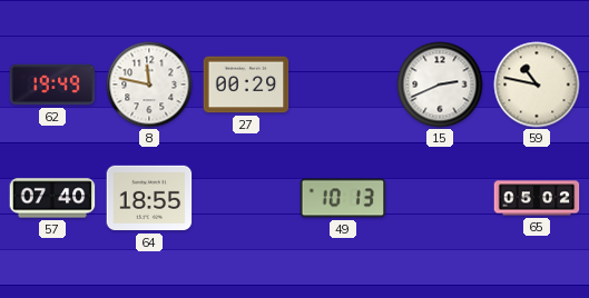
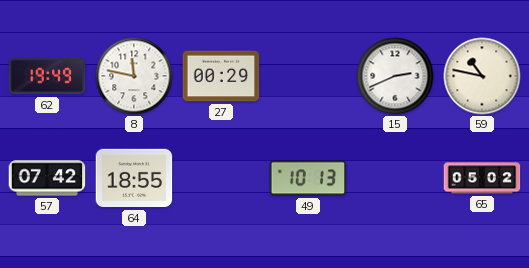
57: 07:40 -> 07:42
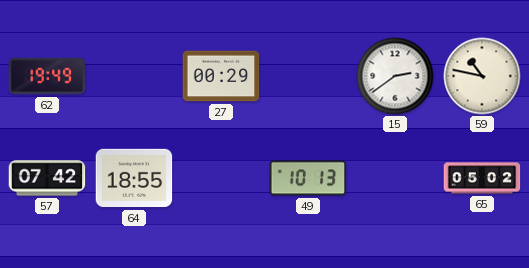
8: 11:47 -> none
15: 2:41 -> 2:39
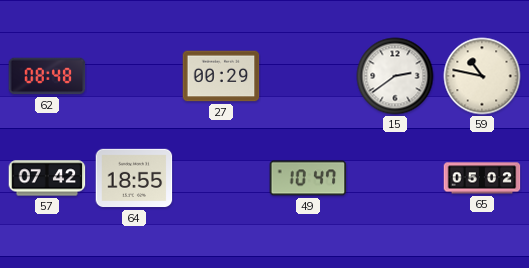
62: 19:49 -> 08:48
49: 10:13 -> 10:47
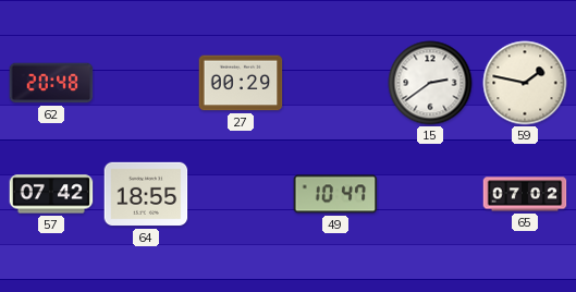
62: 08:48 -> 20:48
59: 10:47 -> 1:47
65: 05:02 -> 07:02
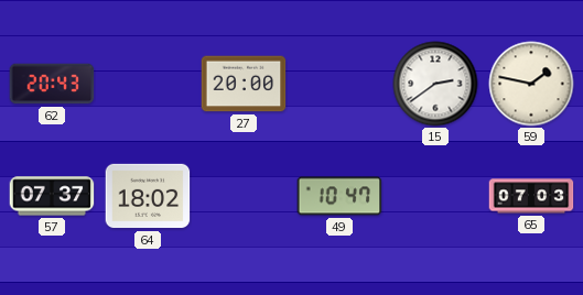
62: 20:48 -> 20:43
27: 00:29 -> 20:00
57: 07:42 -> 07:37
64: 18:55 -> 18:02
65: 07:02 -> 07:03
